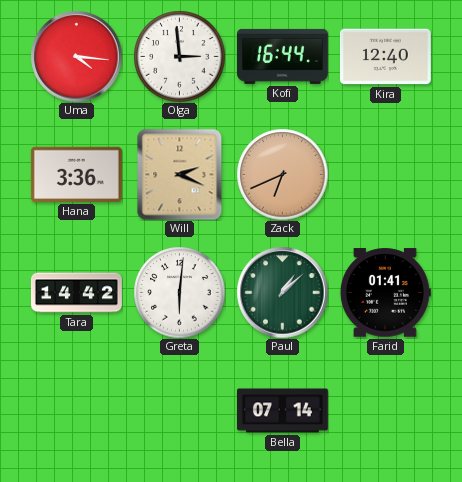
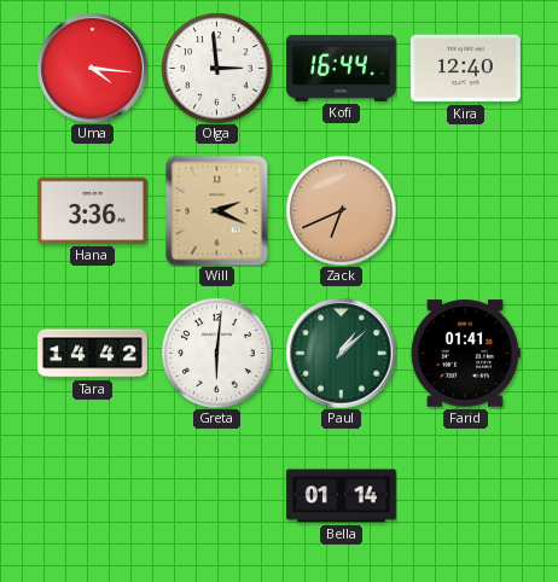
Bella: 07:14 -> 01:14
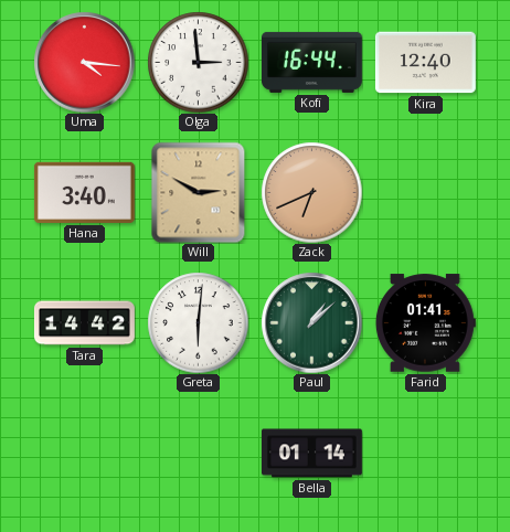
Hana: 3:36 -> 3:40
Will: 2:19 -> 2:50
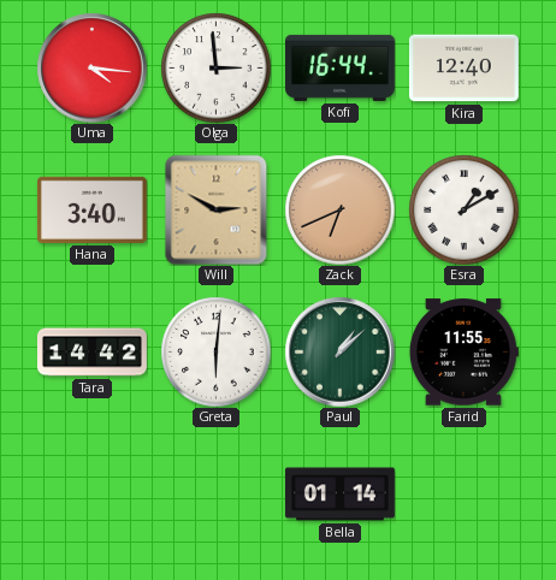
Esra: none -> 1:10
Farid: 01:41 -> 11:55
